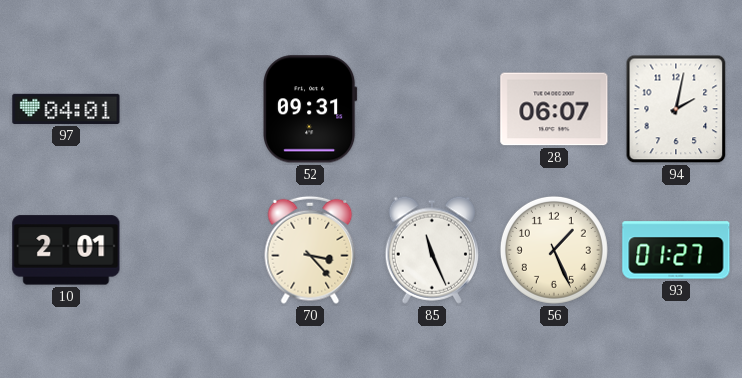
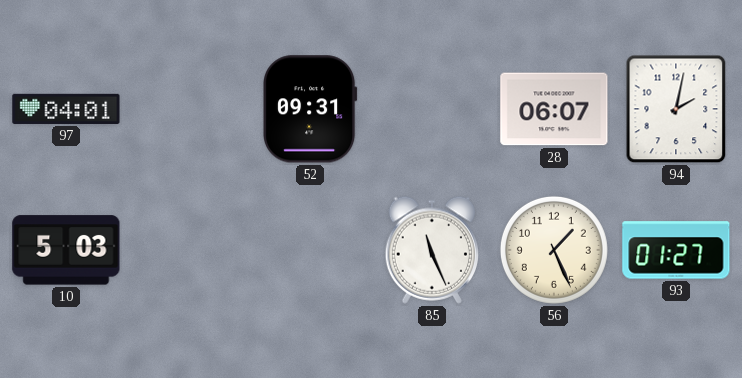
10: 2:01 -> 5:03
70: 3:23 -> none
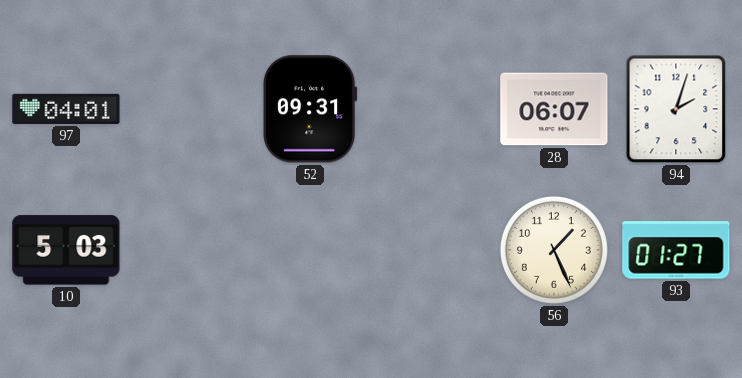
94: 2:02 -> 2:03
85: 11:26 -> none
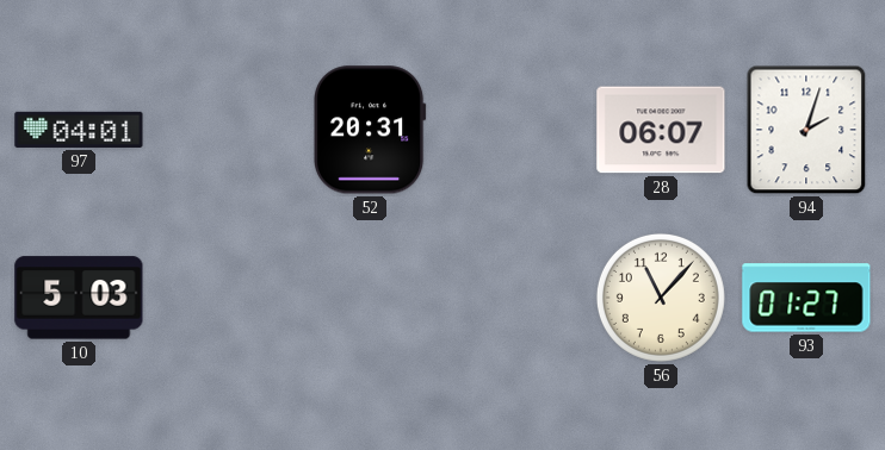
52: 09:31 -> 20:31
56: 1:26 -> 11:07
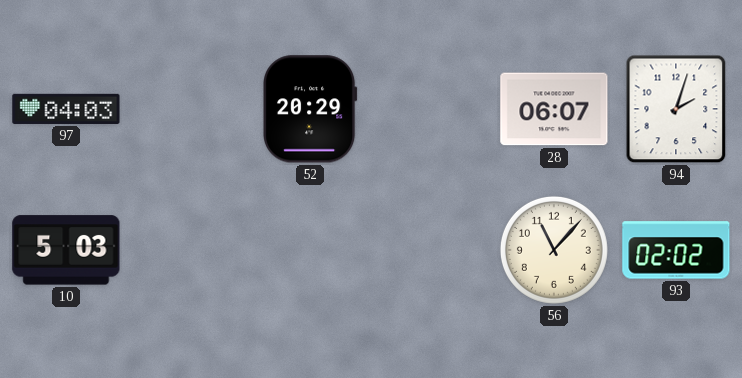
97: 04:01 -> 04:03
52: 20:31 -> 20:29
93: 01:27 -> 02:02
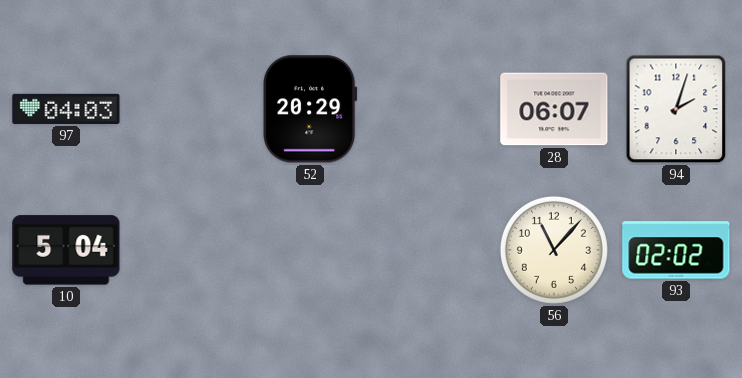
10: 5:03 -> 5:04
